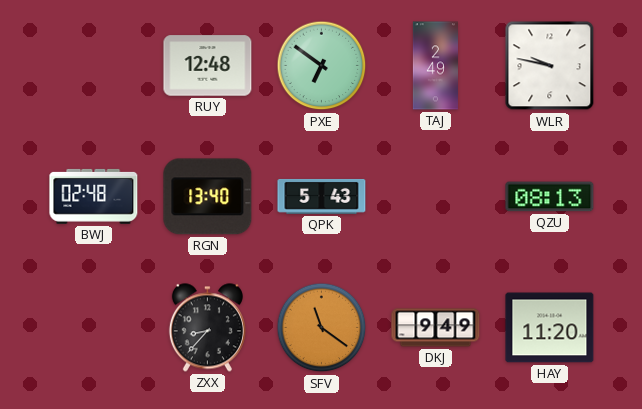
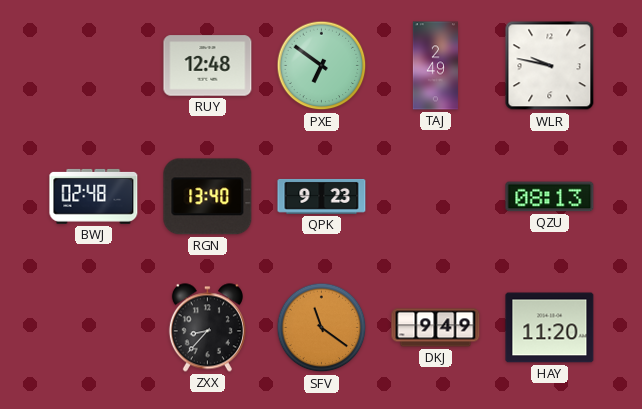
QPK: 5:43 -> 9:23
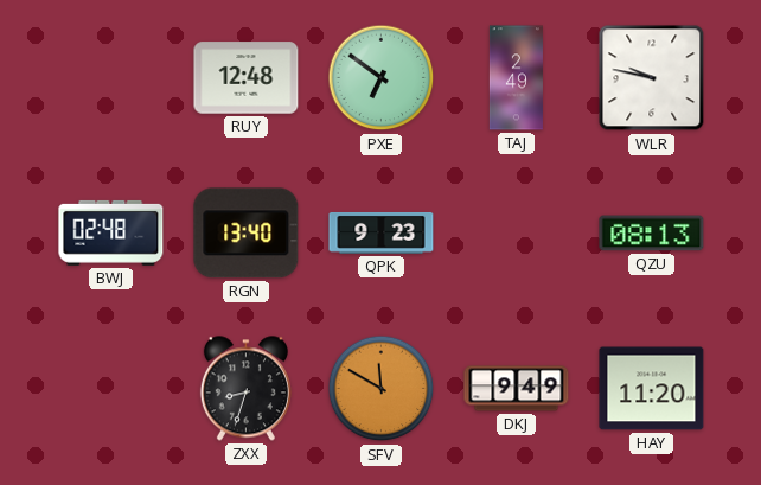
ZXX: 8:37 -> 8:33
SFV: 11:21 -> 11:50
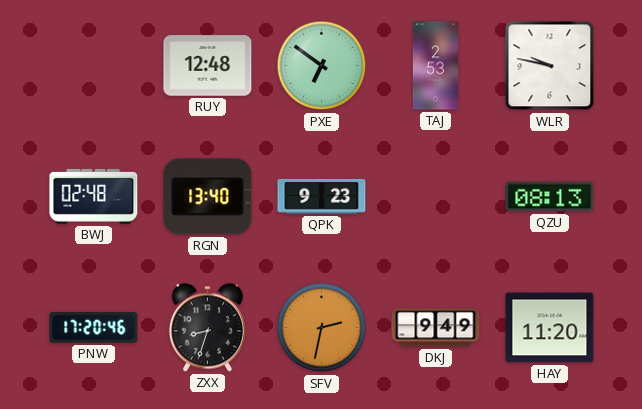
TAJ: 2:49 -> 2:53
PNW: none -> 17:20
SFV: 11:50 -> 2:32
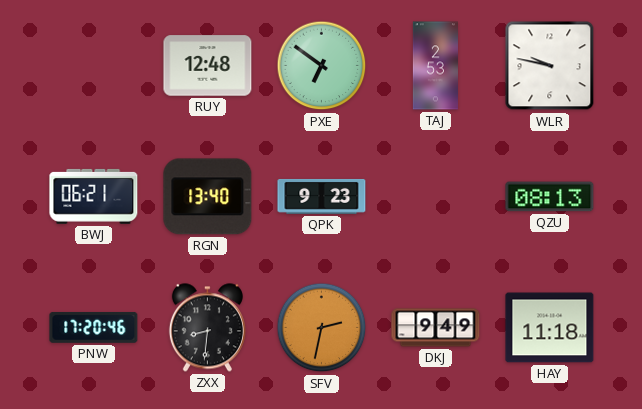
BWJ: 02:48 -> 06:21
ZXX: 8:33 -> 8:31
HAY: 11:20 -> 11:18
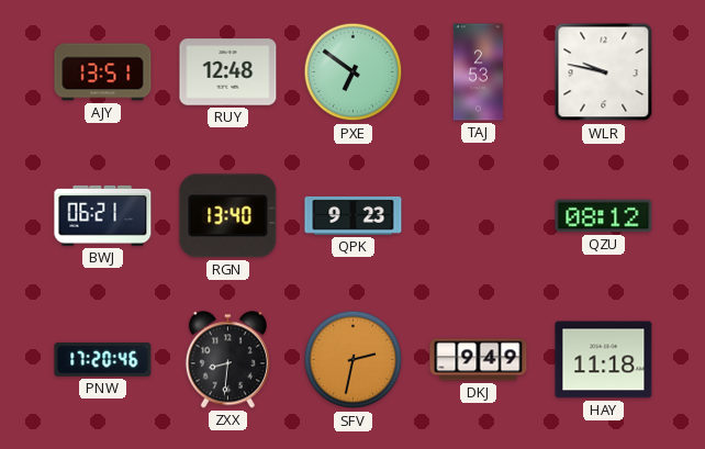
AJY: none -> 13:51
QZU: 08:13 -> 08:12
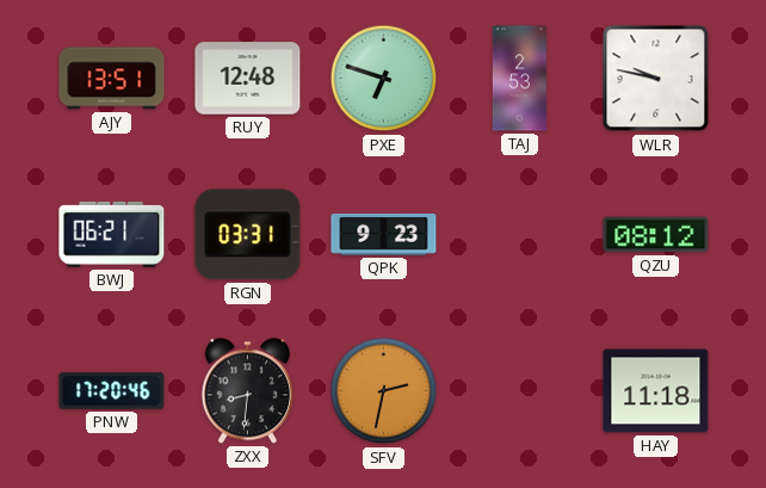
PXE: 6:51 -> 6:48
RGN: 13:40 -> 03:31
DKJ: 9:49 -> none
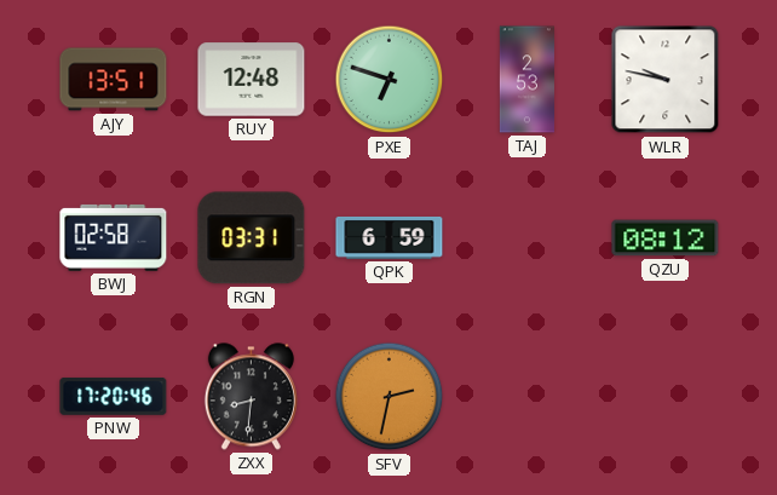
BWJ: 06:21 -> 02:58
QPK: 9:23 -> 6:59
HAY: 11:18 -> none
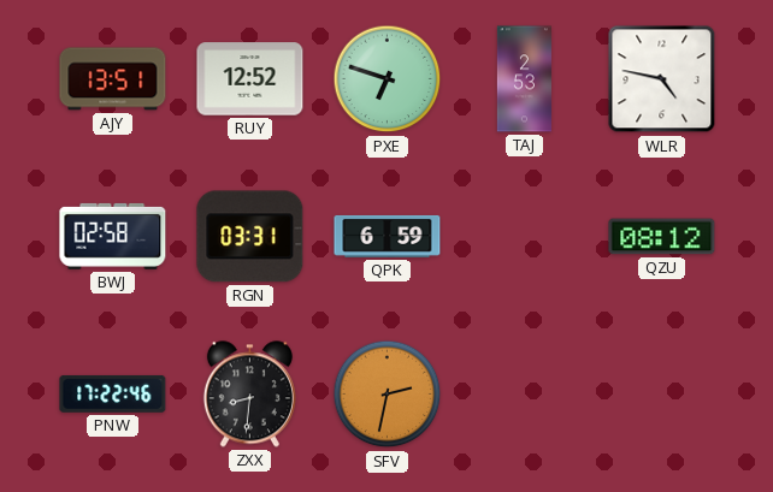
RUY: 12:48 -> 12:52
WLR: 9:47 -> 4:47
PNW: 17:20 -> 17:22
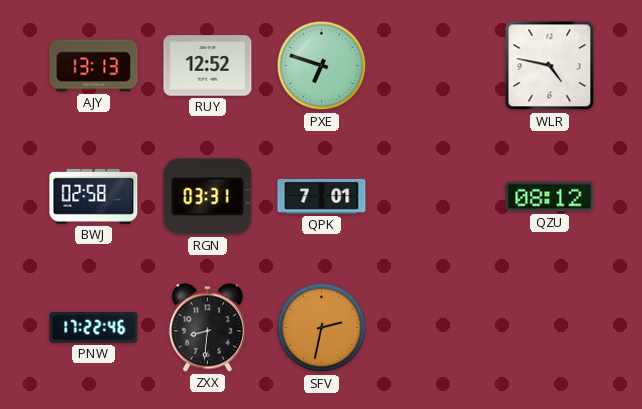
AJY: 13:51 -> 13:13
TAJ: 2:53 -> none
QPK: 6:59 -> 7:01
